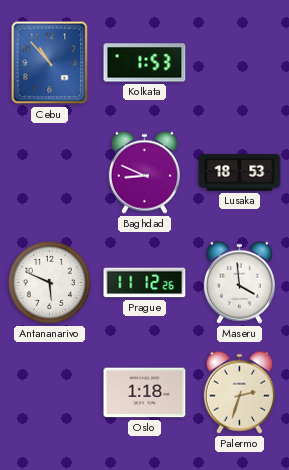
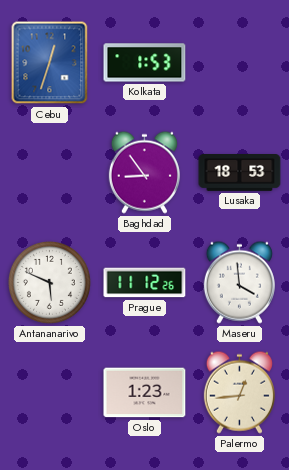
Cebu: 10:53 -> 12:33
Baghdad: 8:49 -> 8:54
Oslo: 1:18 -> 1:23
Palermo: 2:33 -> 12:44
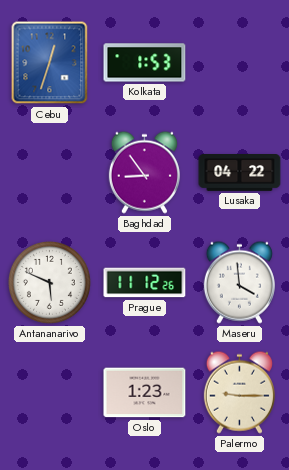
Lusaka: 18:53 -> 04:22
Palermo: 12:44 -> 9:15
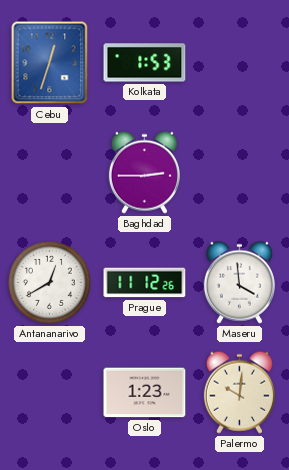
Baghdad: 8:54 -> 2:45
Lusaka: 04:22 -> none
Antananarivo: 5:49 -> 12:40
Palermo: 9:15 -> 10:01
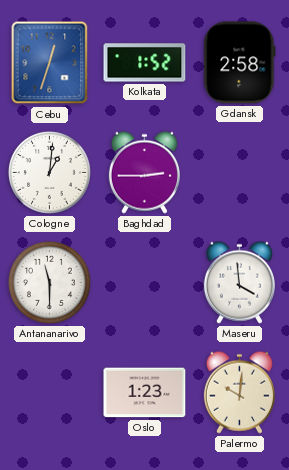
Kolkata: 1:53 -> 1:52
Gdansk: none -> 2:58
Cologne: none -> 1:01
Antananarivo: 12:40 -> 11:30
Prague: 11:12 -> none
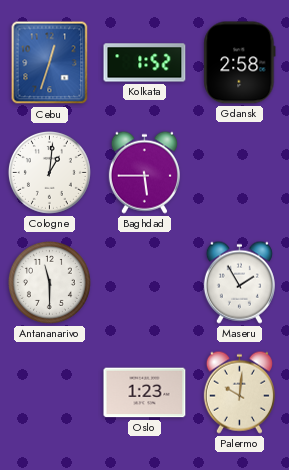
Baghdad: 2:45 -> 5:45
Maseru: 3:59 -> 1:55
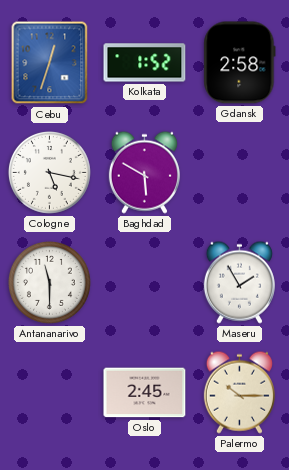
Cologne: 1:01 -> 5:17
Baghdad: 5:45 -> 5:50
Oslo: 1:23 -> 2:45
Palermo: 10:01 -> 10:15
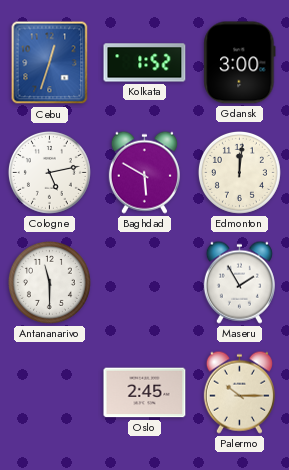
Gdansk: 2:58 -> 3:00
Cologne: 5:17 -> 5:13
Edmonton: none -> 12:01
